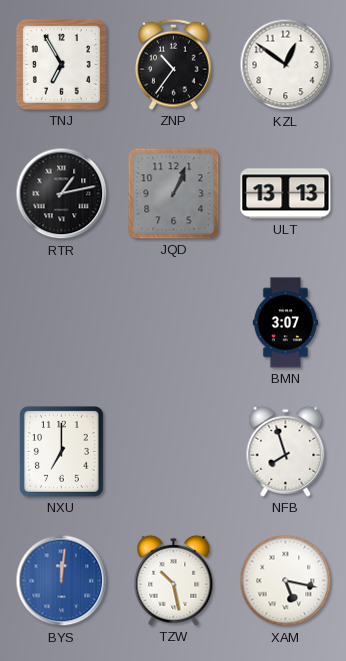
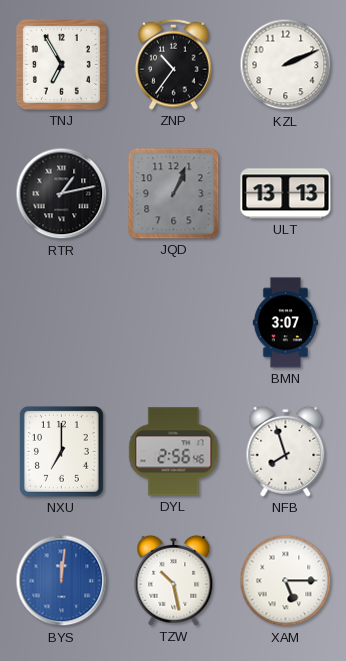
KZL: 12:51 -> 2:11
DYL: none -> 2:56
XAM: 5:17 -> 5:15
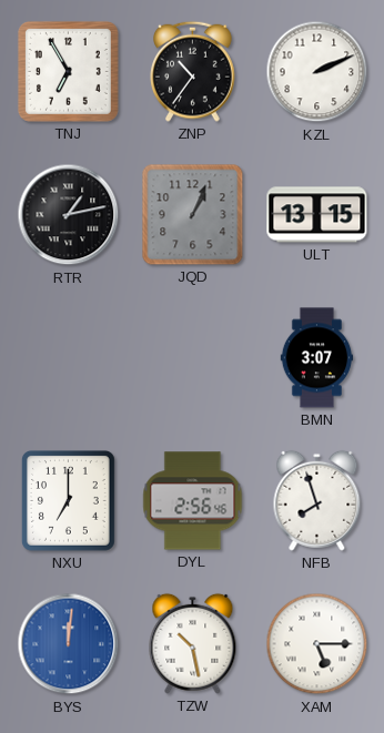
ULT: 13:13 -> 13:15
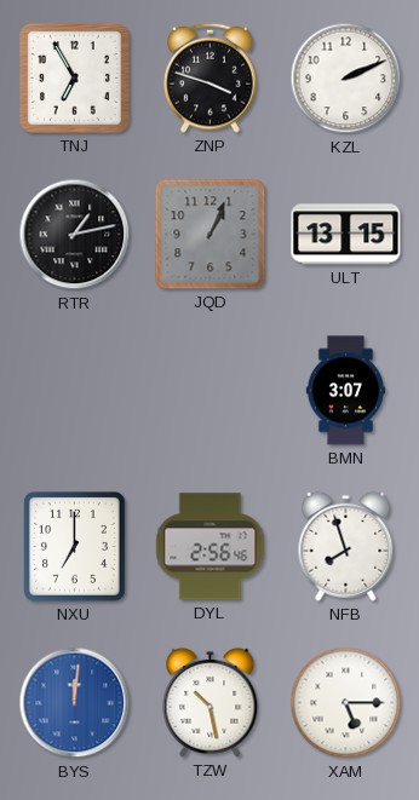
ZNP: 10:36 -> 3:48
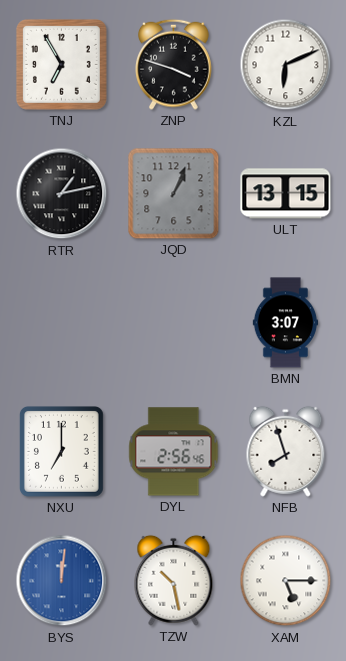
KZL: 2:11 -> 6:11
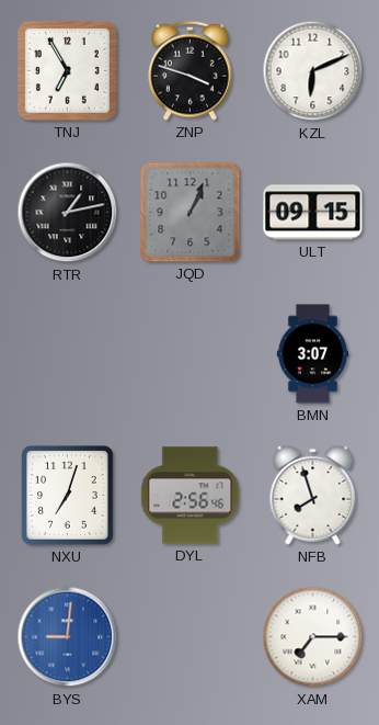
ULT: 13:15 -> 09:15
NXU: 7:00 -> 7:03
BYS: 12:01 -> 9:01
TZW: 10:28 -> none
XAM: 5:15 -> 7:15
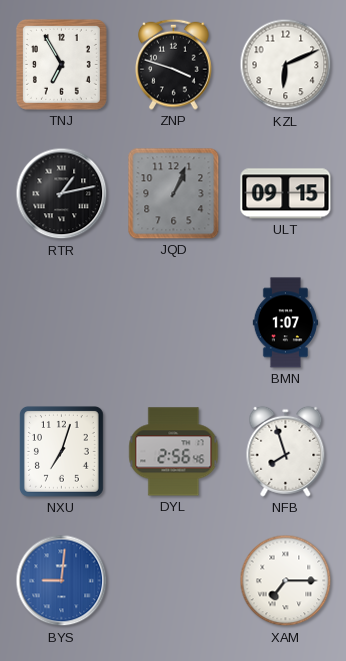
BMN: 3:07 -> 1:07
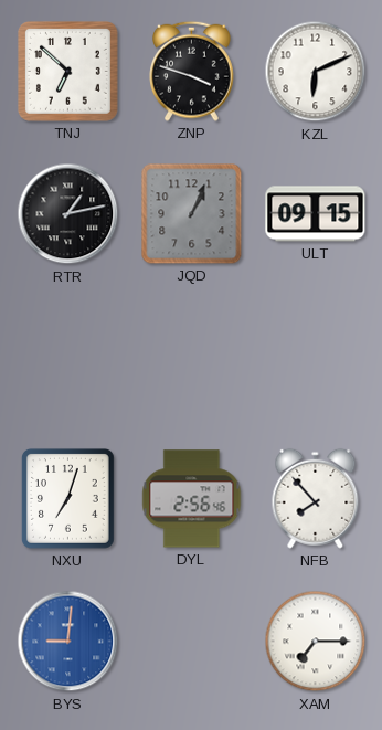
TNJ: 6:55 -> 6:52
BMN: 1:07 -> none
NFB: 7:57 -> 7:53
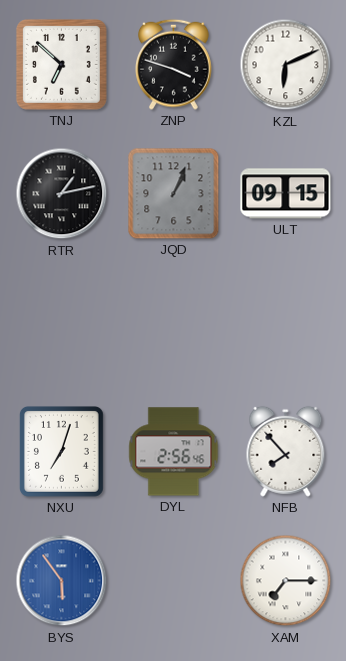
BYS: 9:01 -> 5:54
